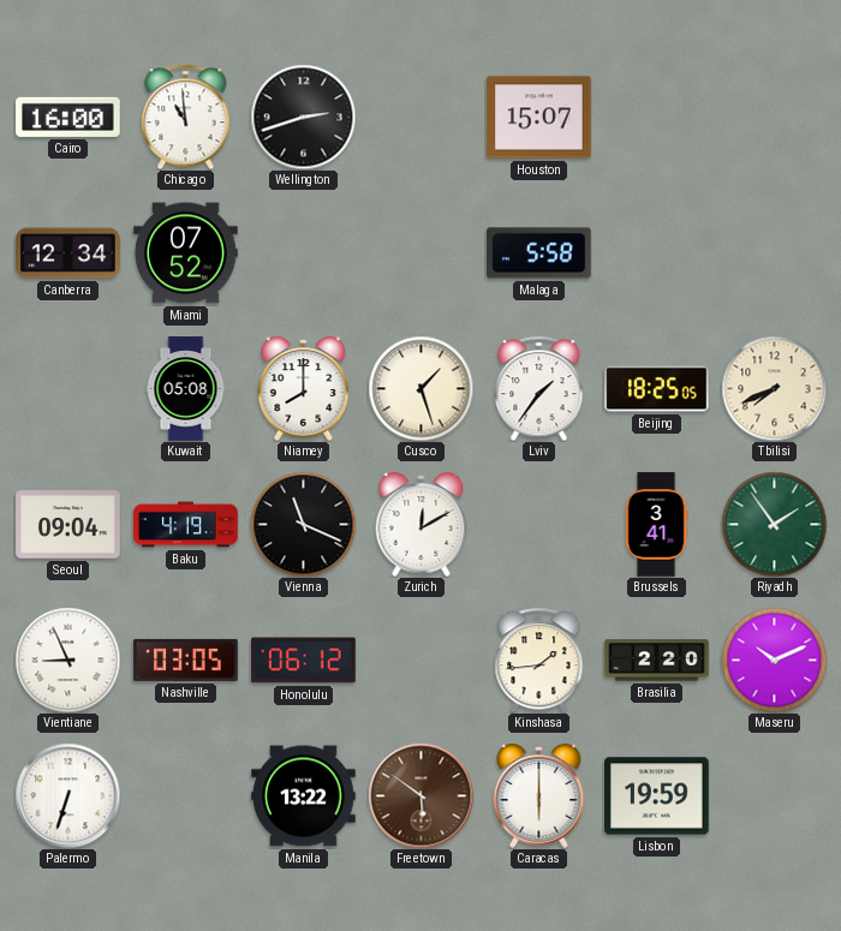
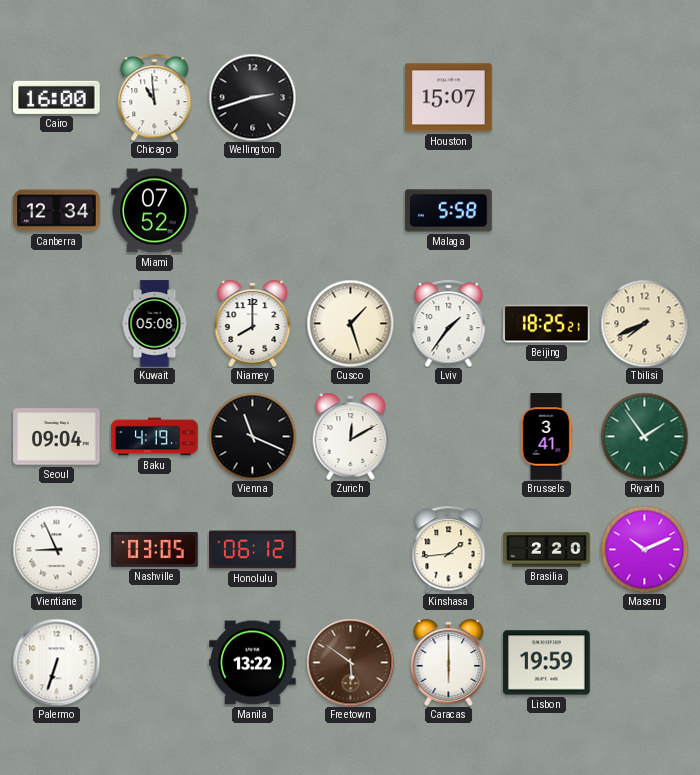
Beijing: 18:25:05 -> 18:25:21
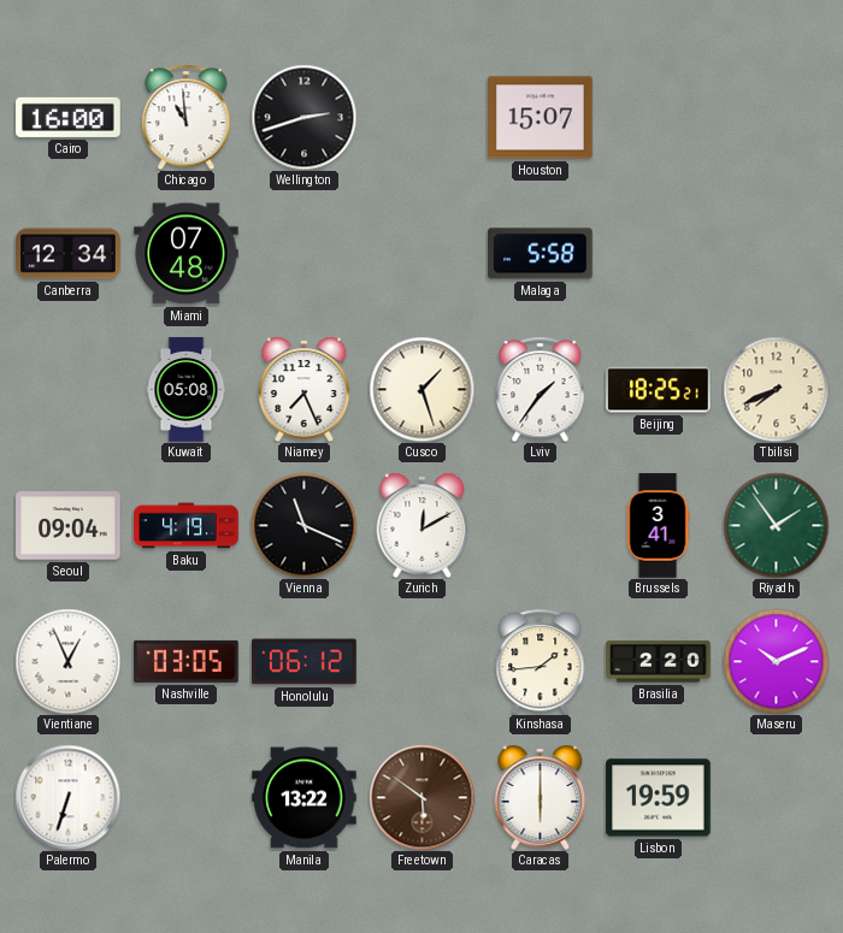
Miami: 07:52 -> 07:48
Niamey: 8:00 -> 7:26
Vientiane: 8:56 -> 12:56
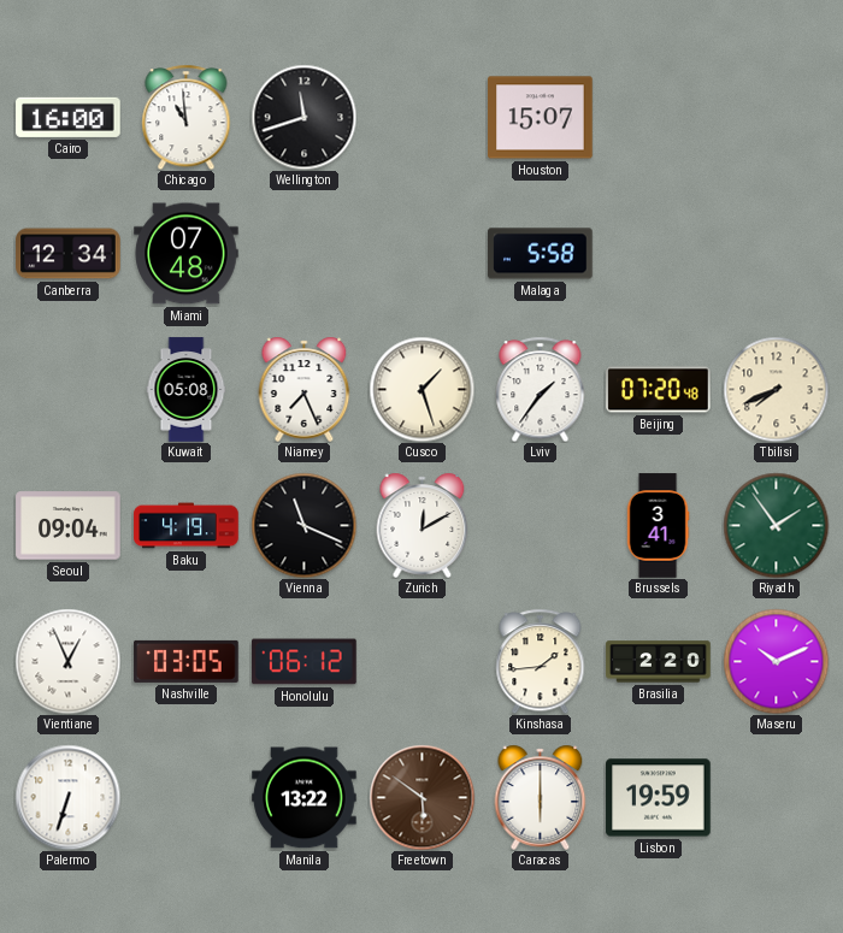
Wellington: 2:42 -> 11:42
Beijing: 18:25 -> 07:20
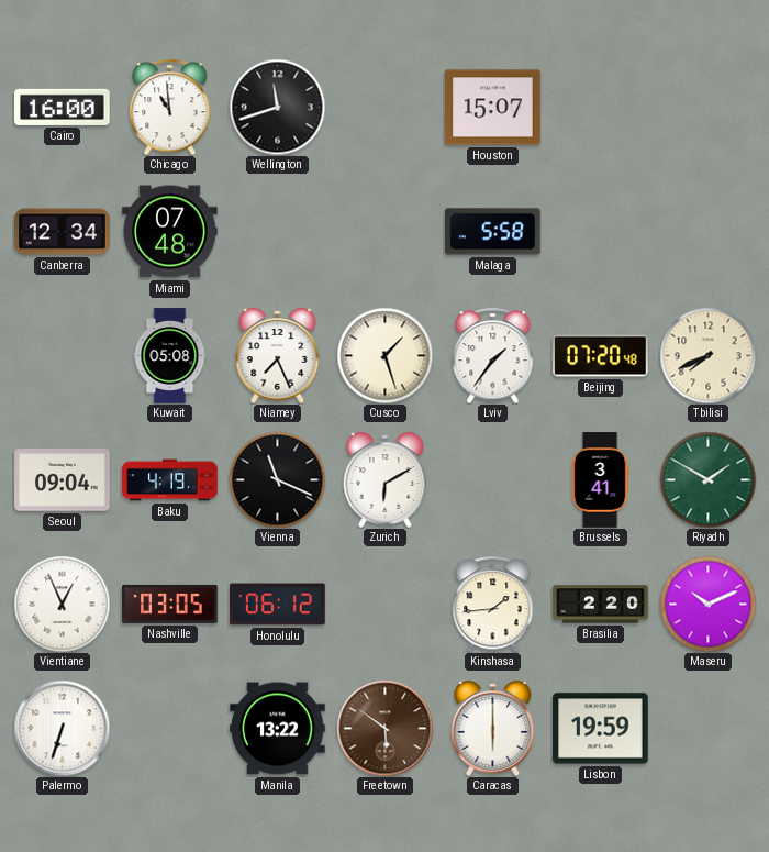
Zurich: 12:10 -> 6:10
Riyadh: 1:54 -> 1:50
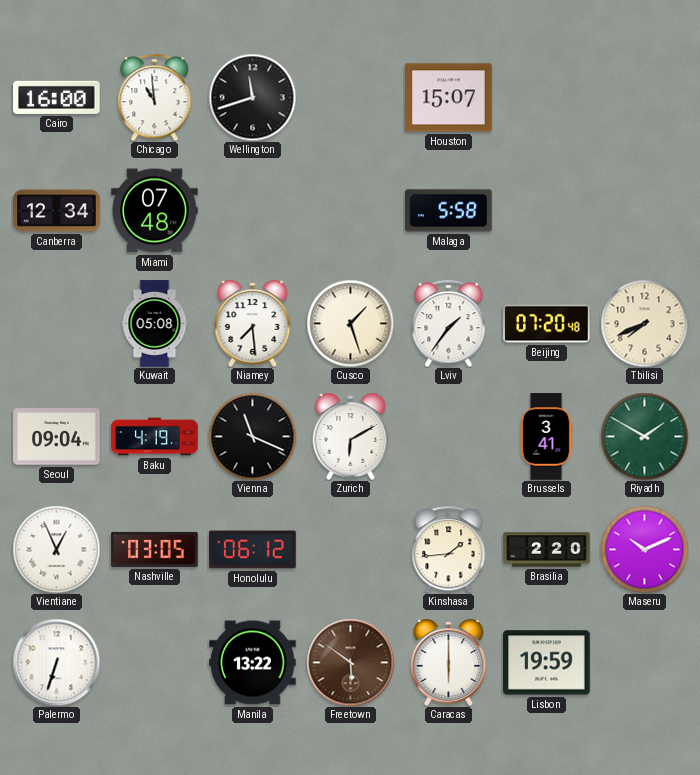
Niamey: 7:26 -> 7:29
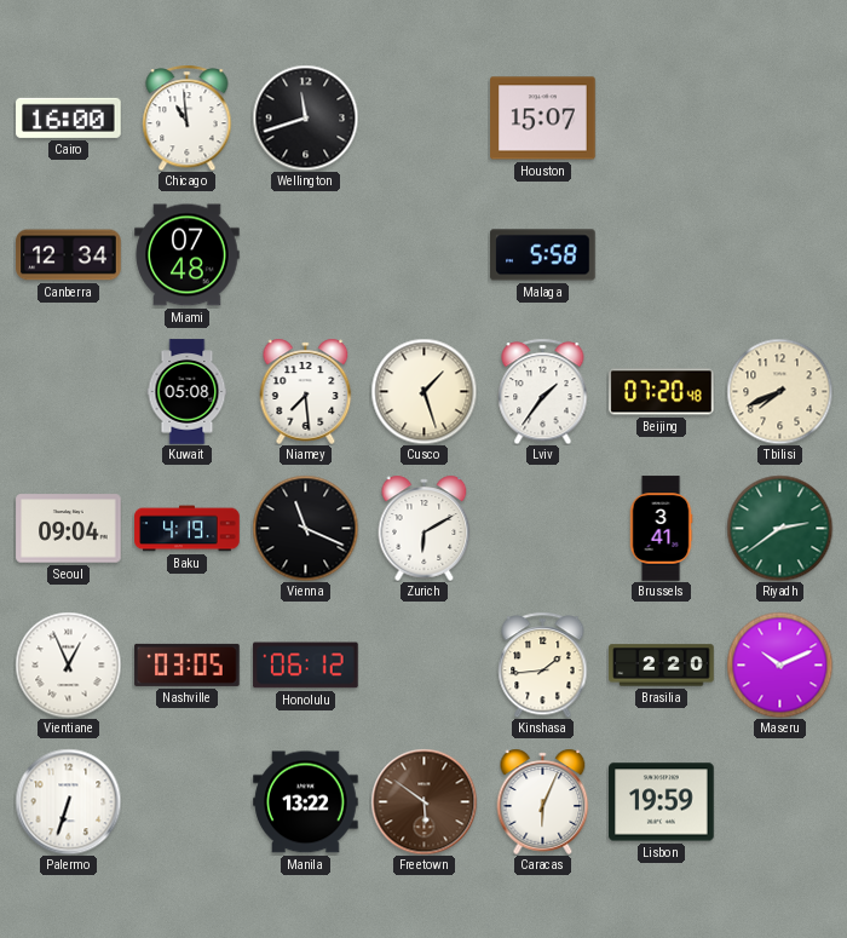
Riyadh: 1:50 -> 2:39
Caracas: 6:00 -> 6:04
